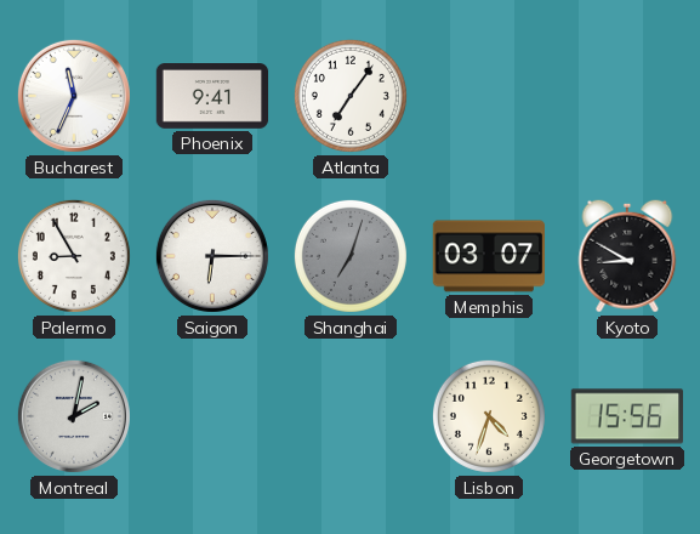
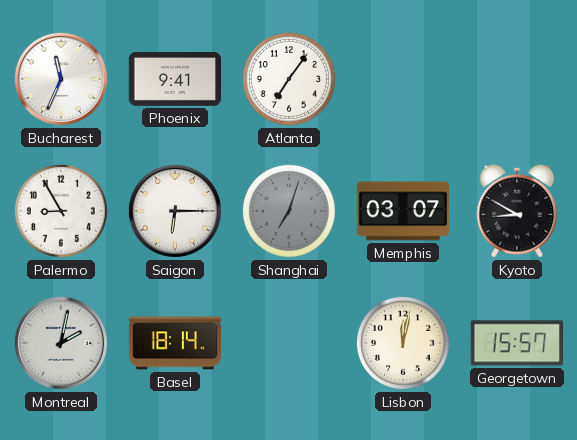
Basel: none -> 18:14
Lisbon: 4:33 -> 12:02
Georgetown: 15:56 -> 15:57
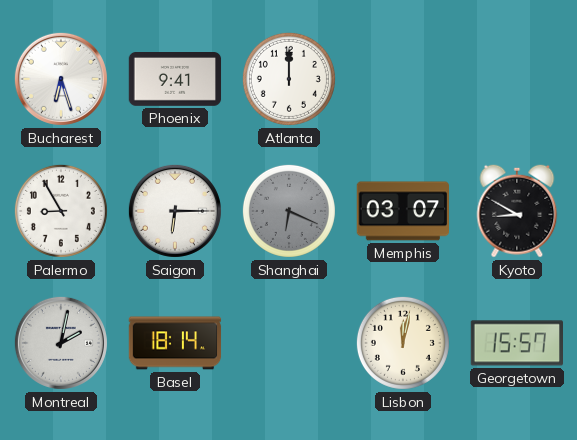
Bucharest: 11:34 -> 6:27
Atlanta: 7:06 -> 12:00
Shanghai: 7:03 -> 6:19
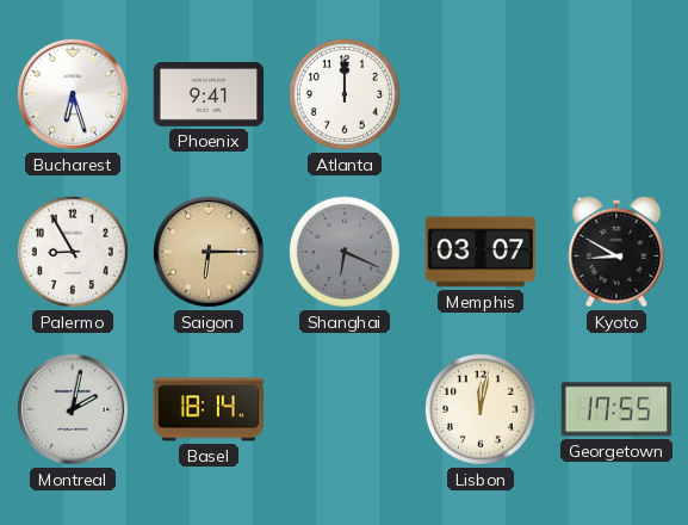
Saigon dial: white -> champagne
Georgetown: 15:57 -> 17:55
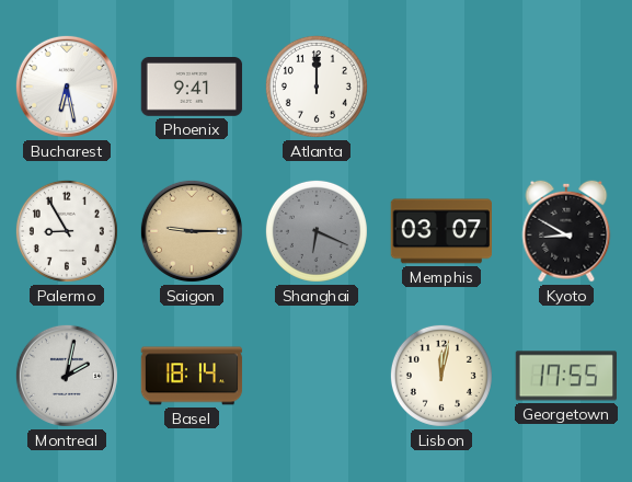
Bucharest: 6:27 -> 6:28
Saigon: 6:15 -> 9:15
